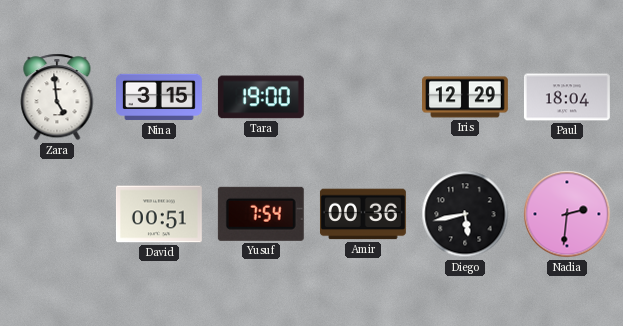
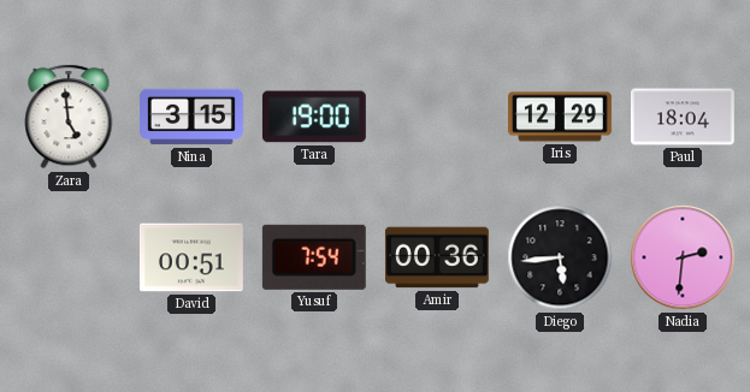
Diego: 5:43 -> 5:44
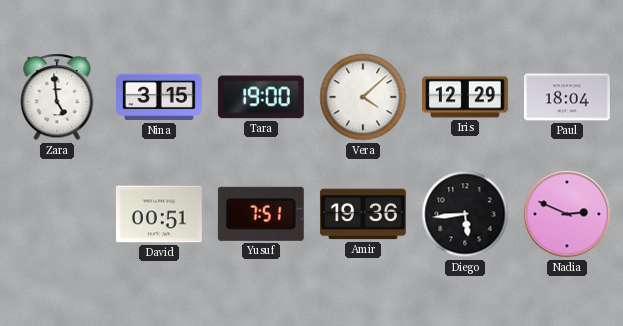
Vera: none -> 4:08
Yusuf: 7:54 -> 7:51
Amir: 00:36 -> 19:36
Nadia: 2:31 -> 2:49
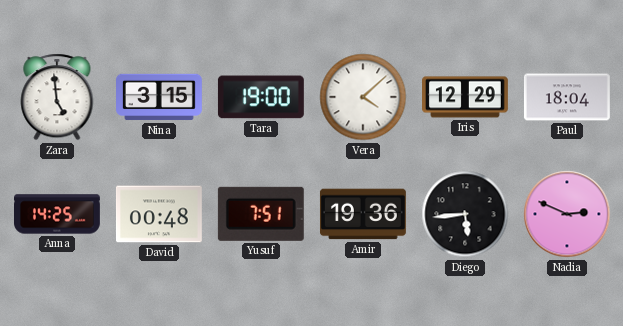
Anna: none -> 14:25
David: 00:51 -> 00:48
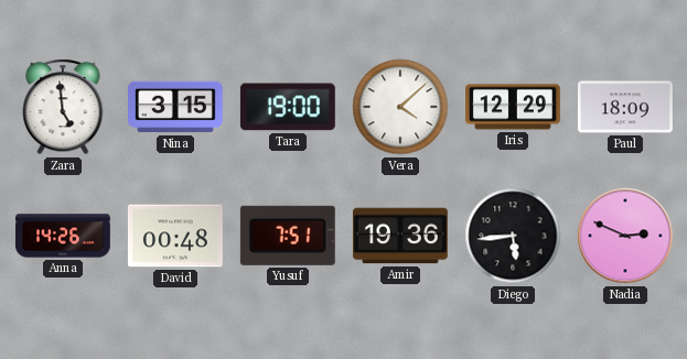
Paul: 18:04 -> 18:09
Anna: 14:25 -> 14:26
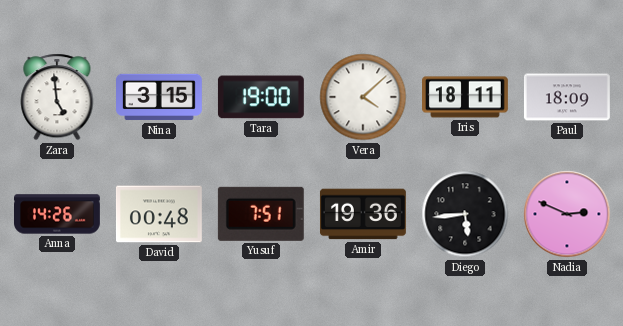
Iris: 12:29 -> 18:11
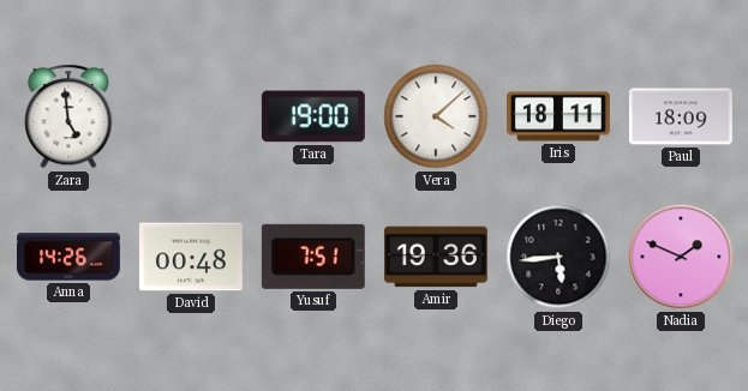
Nina: 3:15 -> none
Nadia: 2:49 -> 1:49
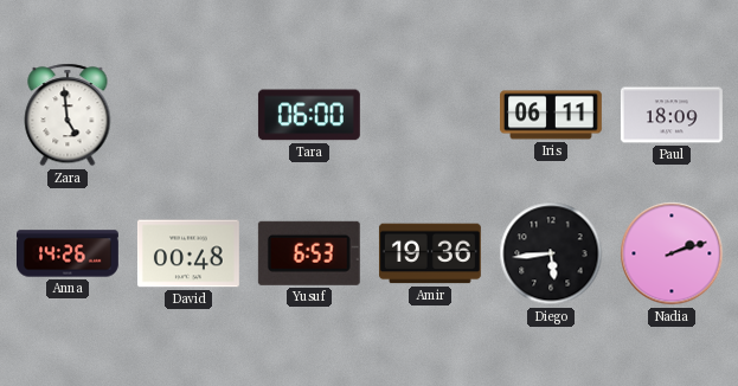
Tara: 19:00 -> 06:00
Vera: 4:08 -> none
Iris: 18:11 -> 06:11
Yusuf: 7:51 -> 6:53
Nadia: 1:49 -> 2:12
